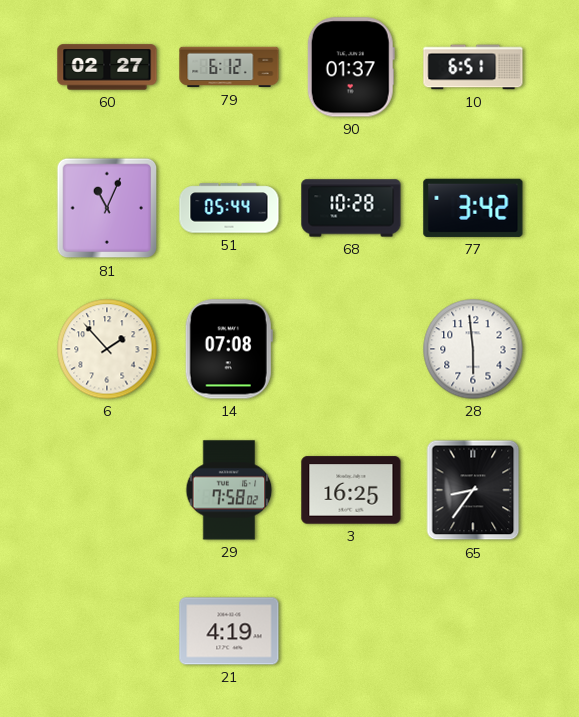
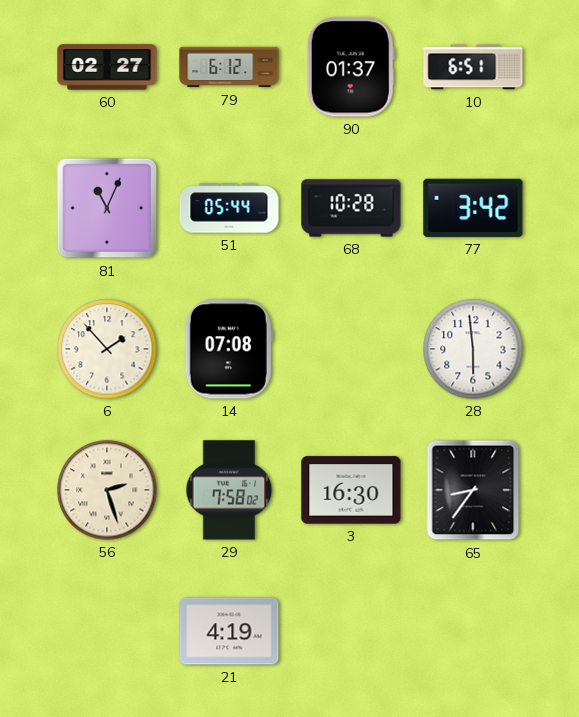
56: none -> 2:27
3: 16:25 -> 16:30
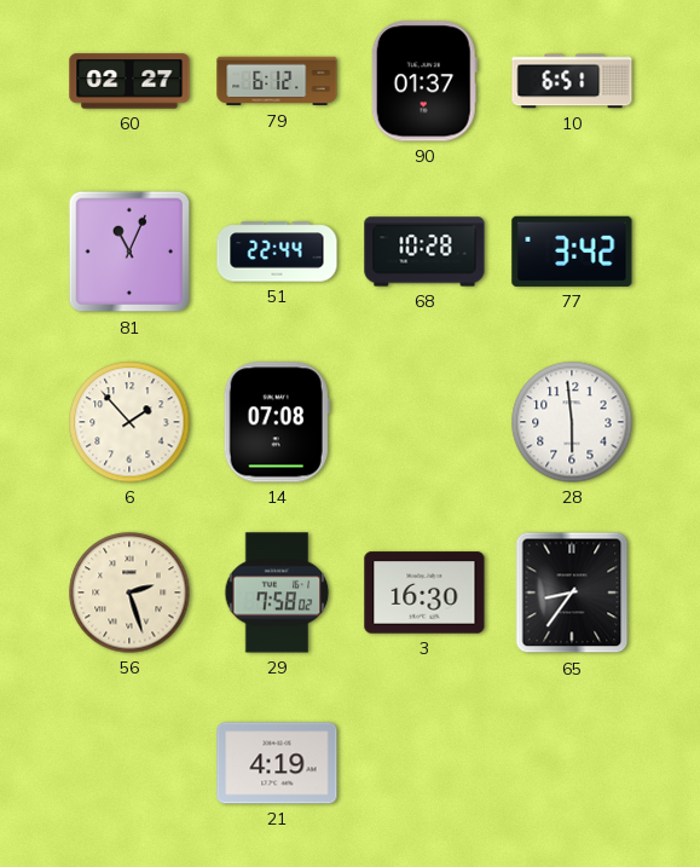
51: 05:44 -> 22:44
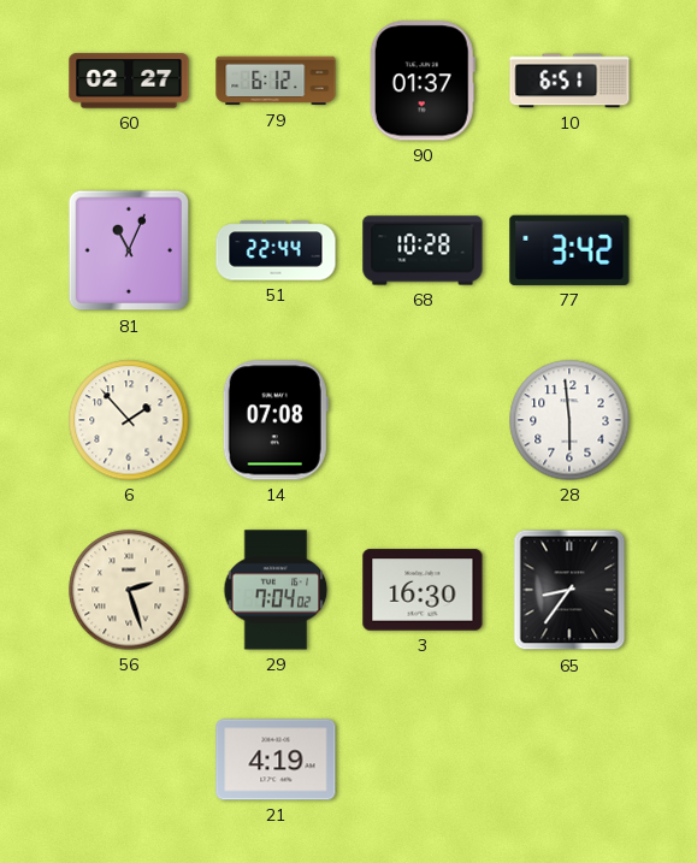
29: 7:58 -> 7:04
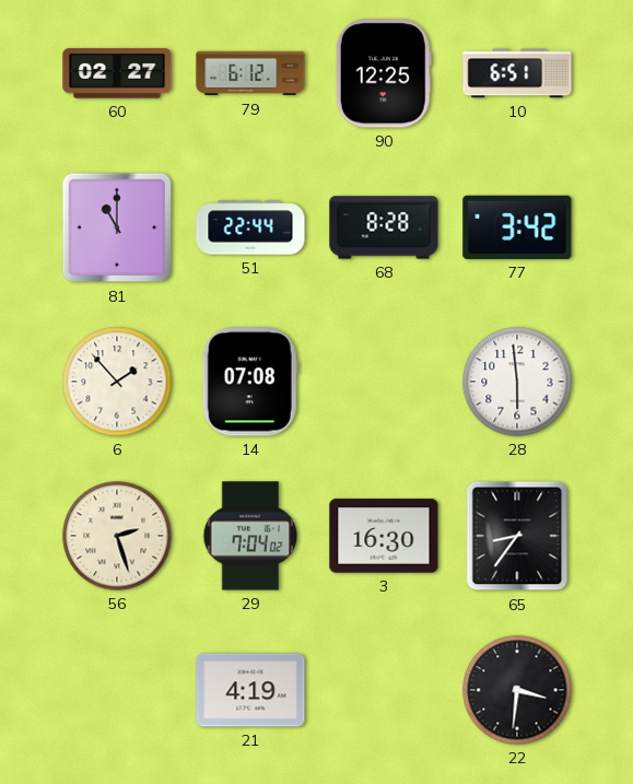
90: 01:37 -> 12:25
81: 11:04 -> 11:00
68: 10:28 -> 8:28
22: none -> 3:31
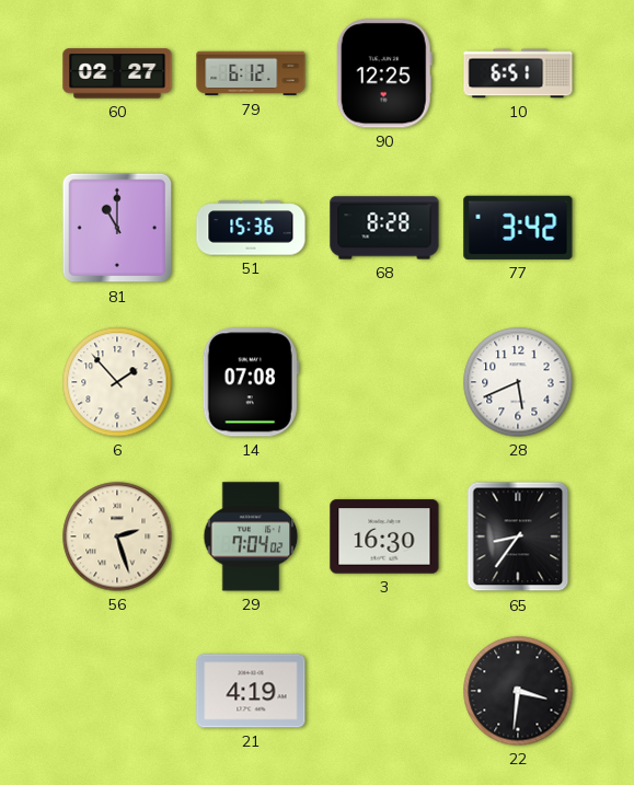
51: 22:44 -> 15:36
28: 5:59 -> 5:41
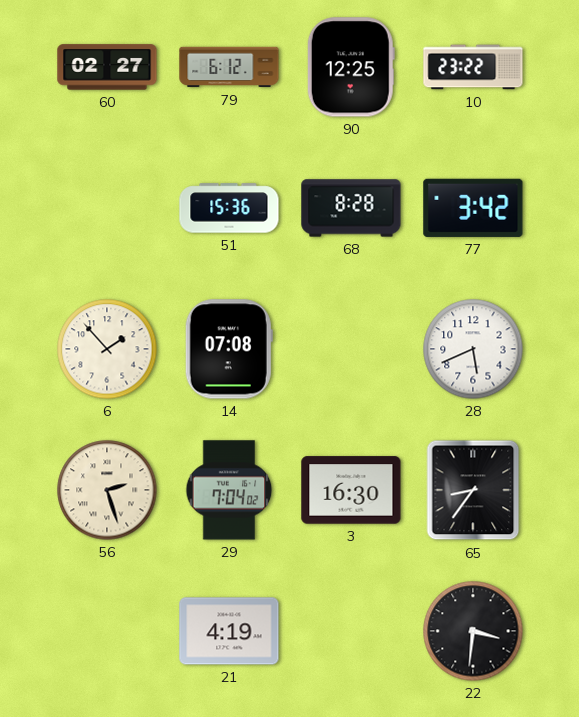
10: 6:51 -> 23:22
81: 11:00 -> none
